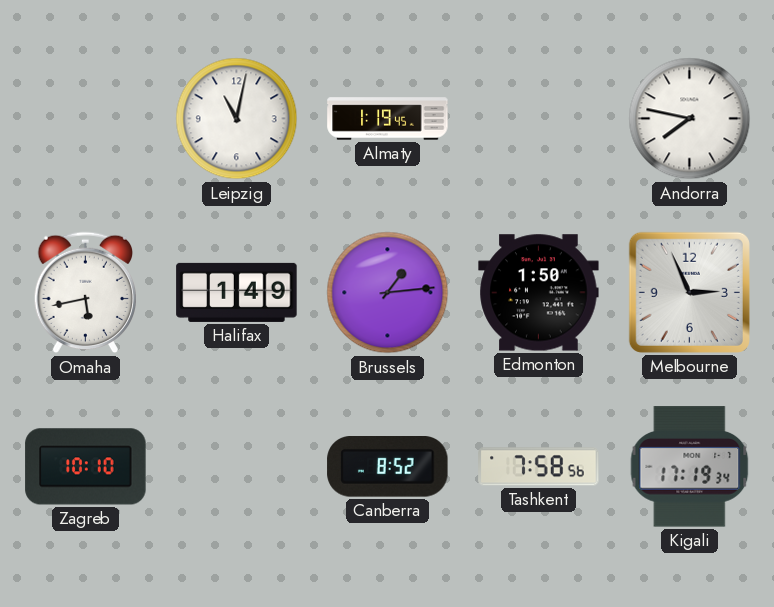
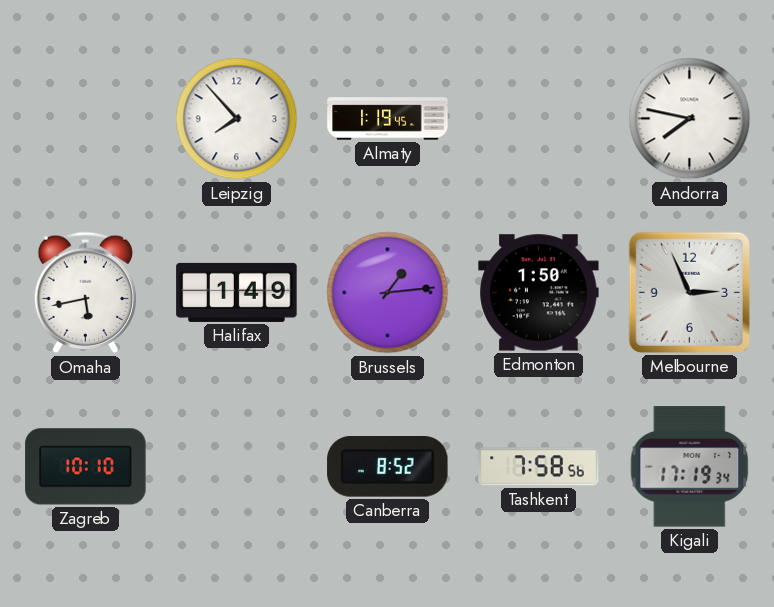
Leipzig: 11:02 -> 7:53
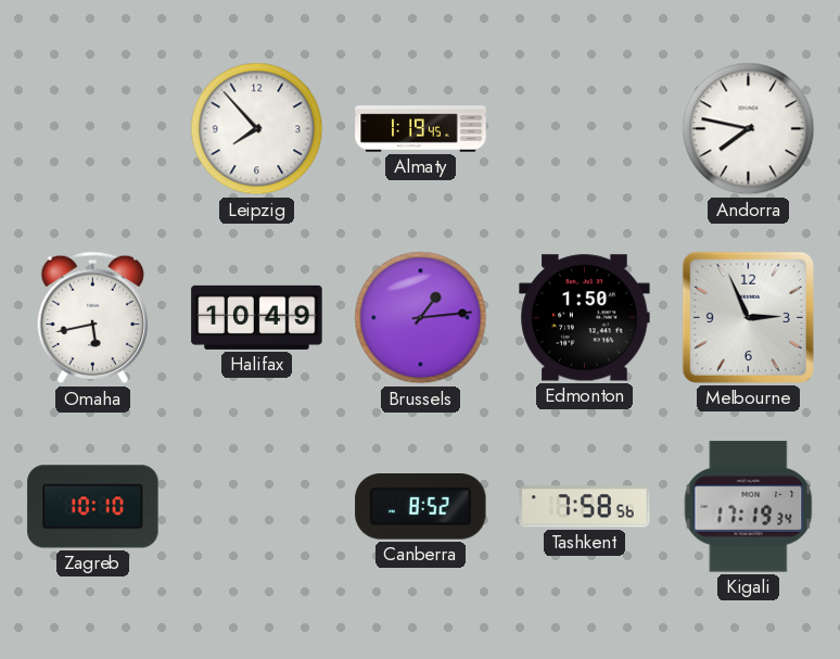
Halifax: 1:49 -> 10:49
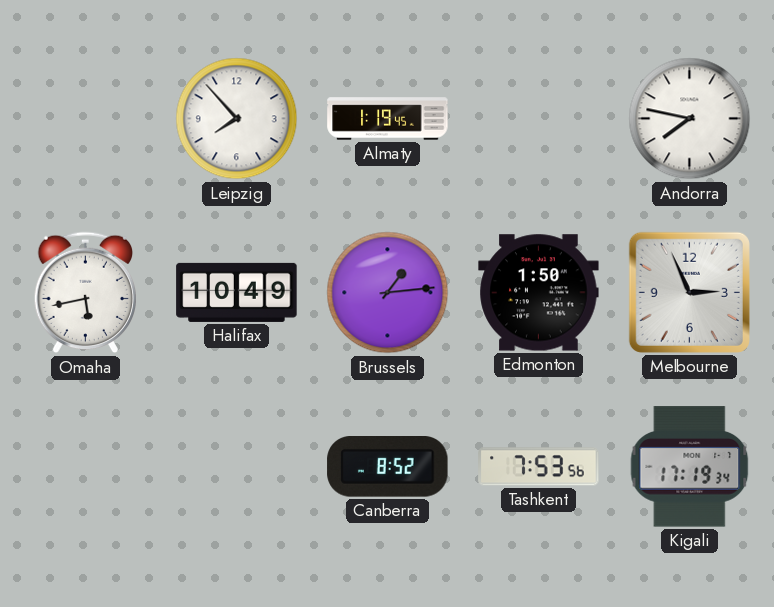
Zagreb: 10:10 -> none
Tashkent: 7:58 -> 7:53
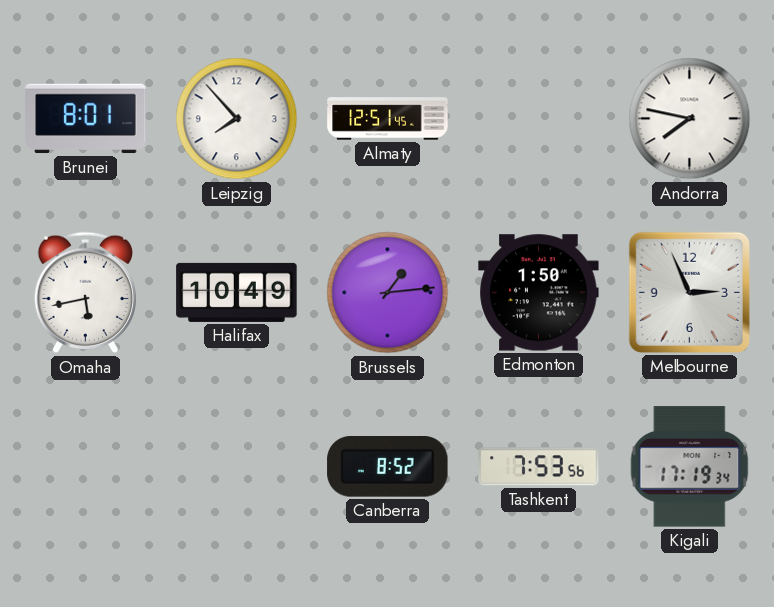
Brunei: none -> 8:01
Almaty: 1:19 -> 12:51
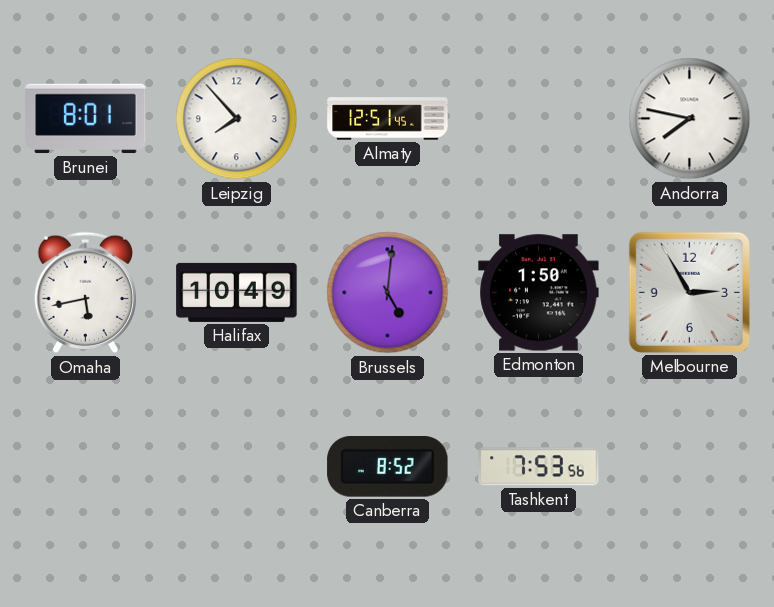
Brussels: 1:14 -> 5:01
Melbourne: 2:56 -> 2:55
Kigali: 17:19 -> none
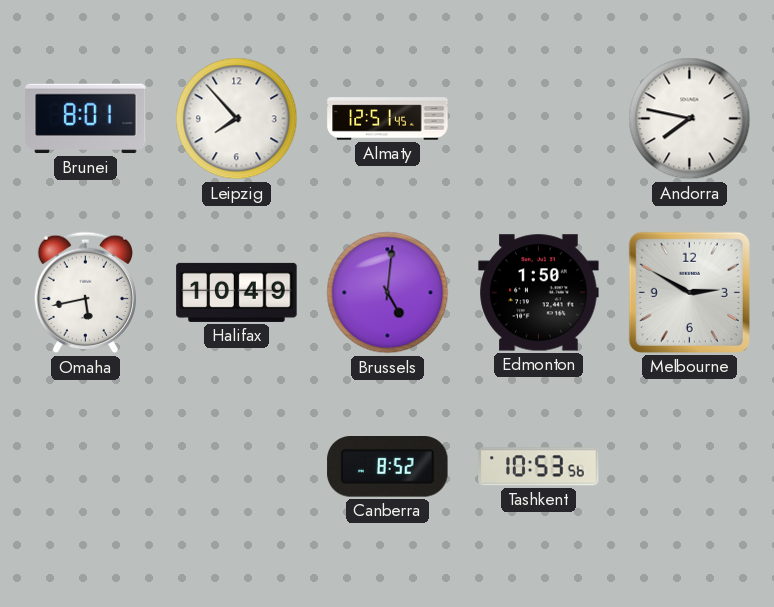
Melbourne: 2:55 -> 2:50
Tashkent: 7:53 -> 10:53
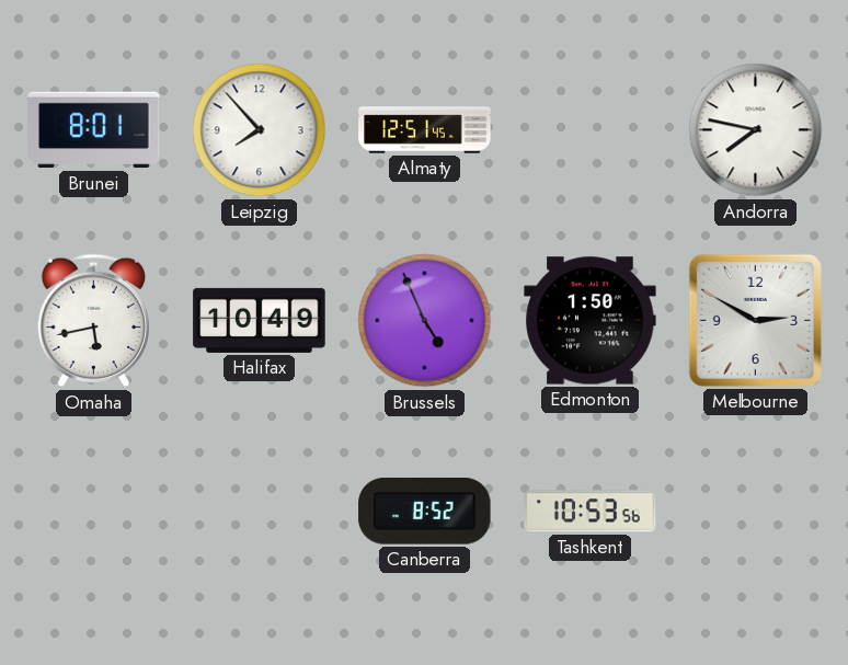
Brussels: 5:01 -> 4:56
